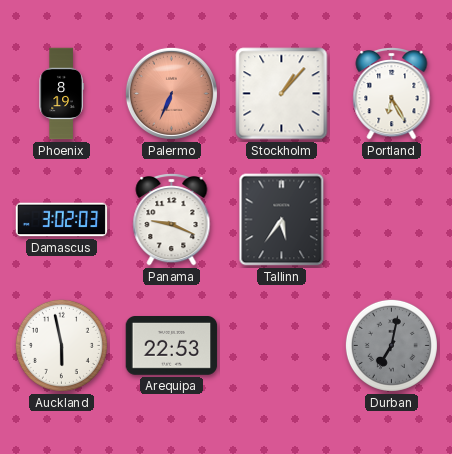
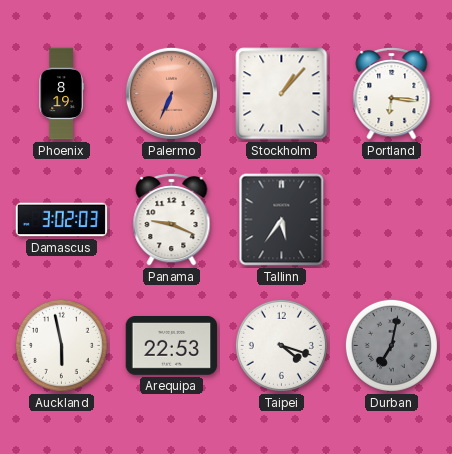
Portland: 6:25 -> 6:16
Taipei: none -> 4:18
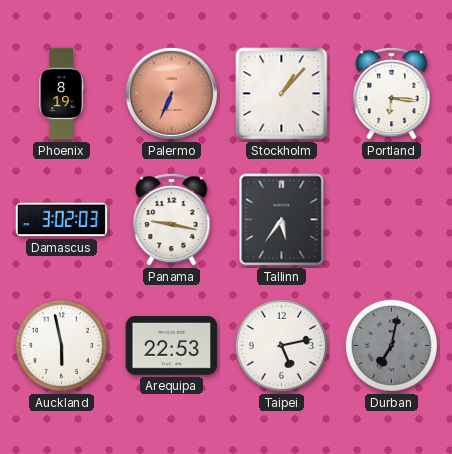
Panama: 9:19 -> 9:17
Taipei: 4:18 -> 5:13
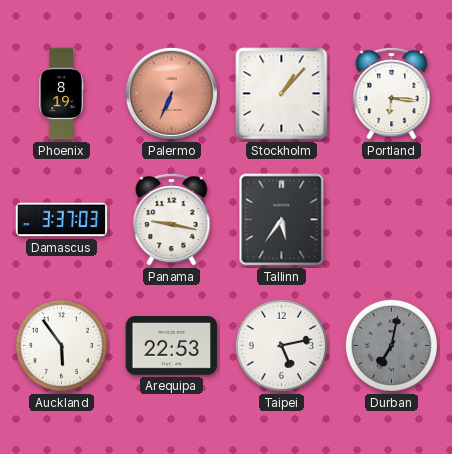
Damascus: 3:02 -> 3:37
Auckland: 5:58 -> 5:54
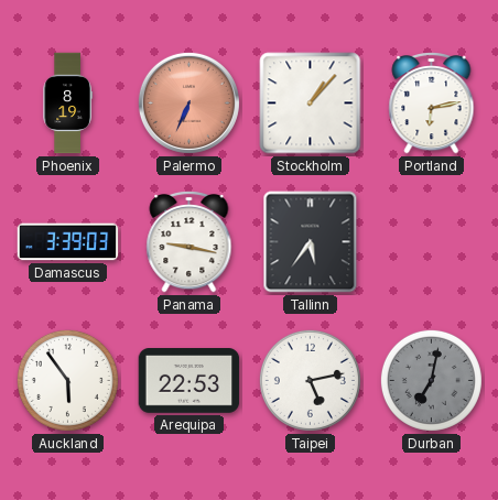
Portland: 6:16 -> 6:13
Damascus: 3:37 -> 3:39
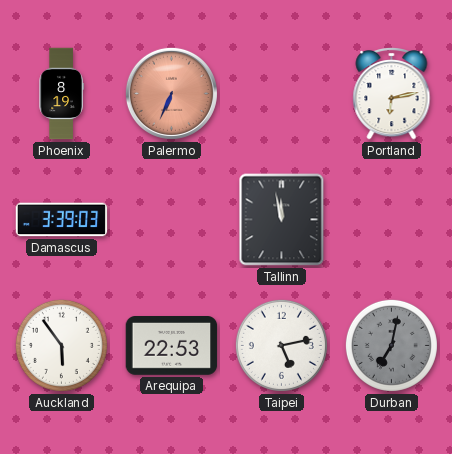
Stockholm: 1:07 -> none
Panama: 9:17 -> none
Tallinn: 5:36 -> 11:58
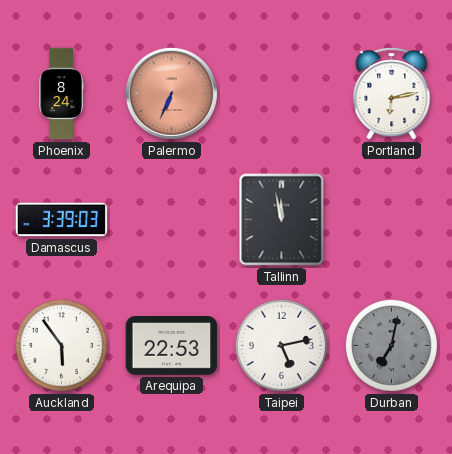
Phoenix: 8:19 -> 8:24
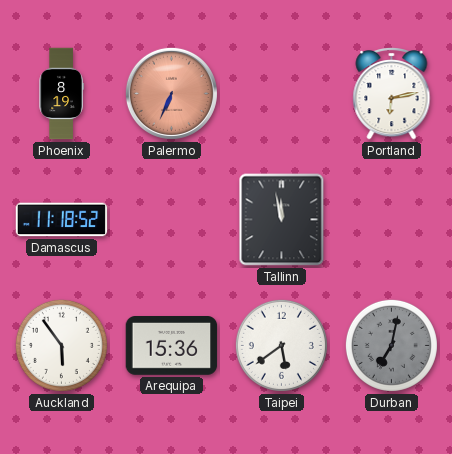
Phoenix: 8:24 -> 8:19
Damascus: 3:39 -> 11:18
Arequipa: 22:53 -> 15:36
Taipei: 5:13 -> 5:39
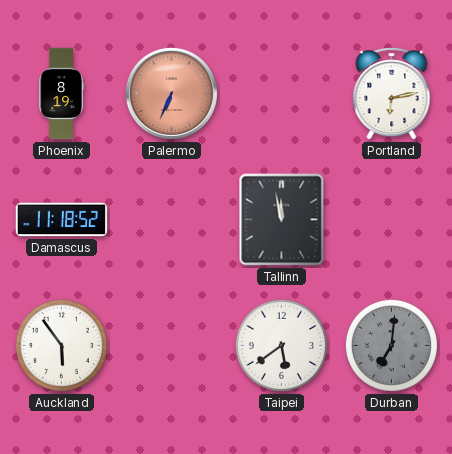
Arequipa: 15:36 -> none
Durban: 7:02 -> 7:01
